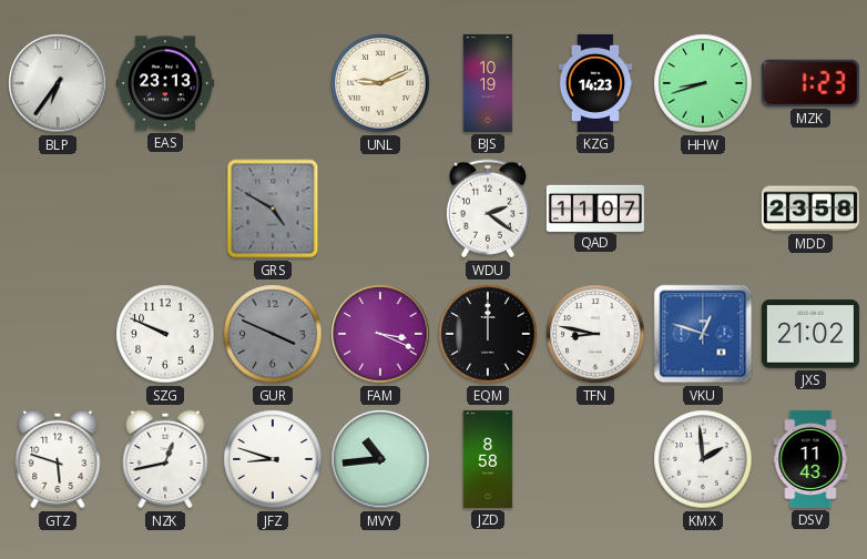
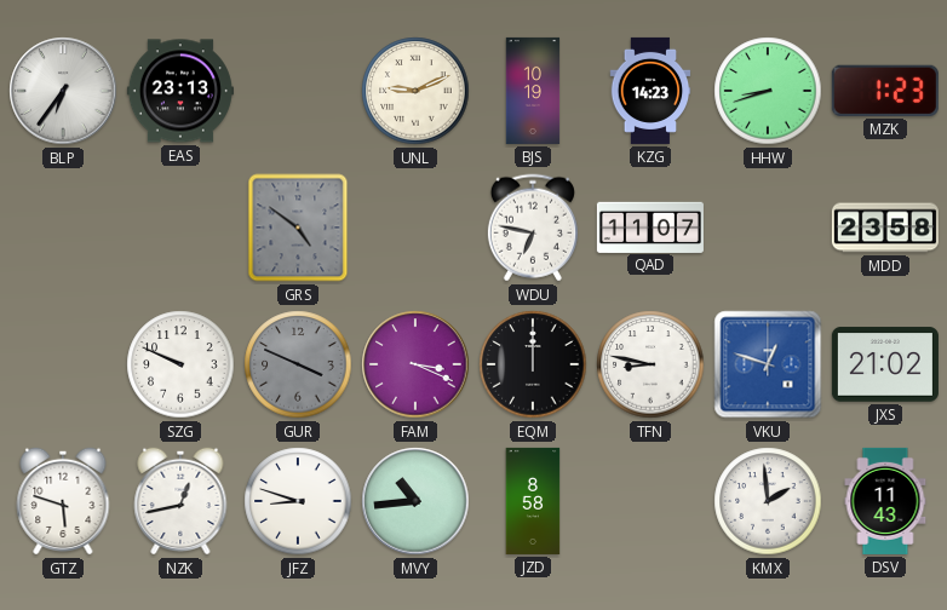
GRS: 4:50 -> 4:51
WDU: 2:21 -> 6:47
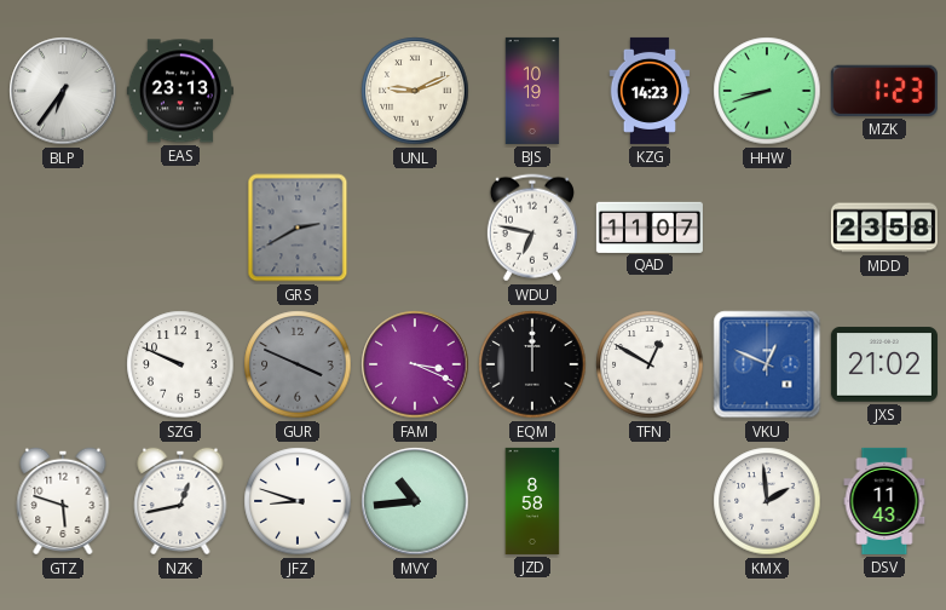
GRS: 4:51 -> 2:40
TFN: 8:47 -> 12:50
VKU: 12:48 -> 12:49
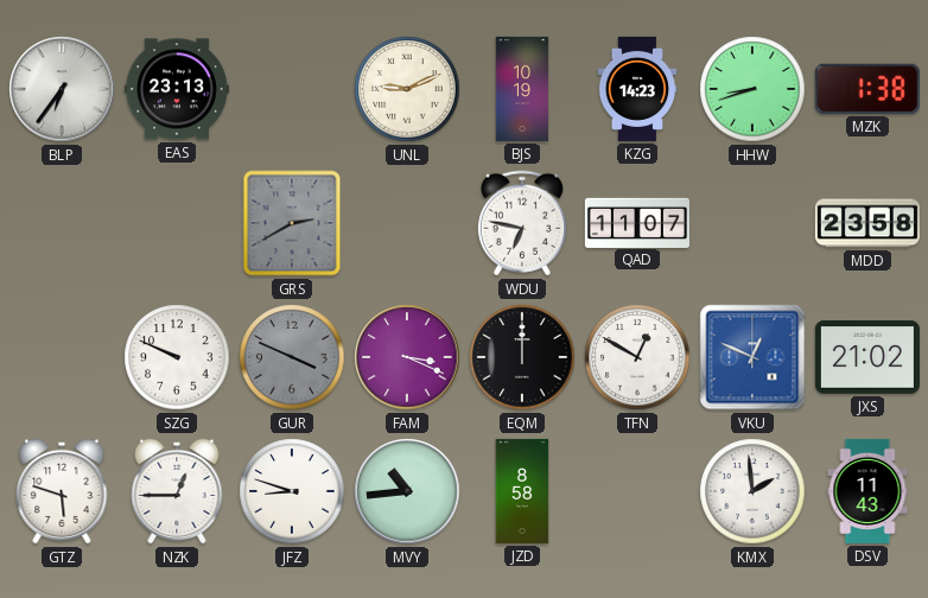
MZK: 1:23 -> 1:38
NZK: 12:43 -> 12:45
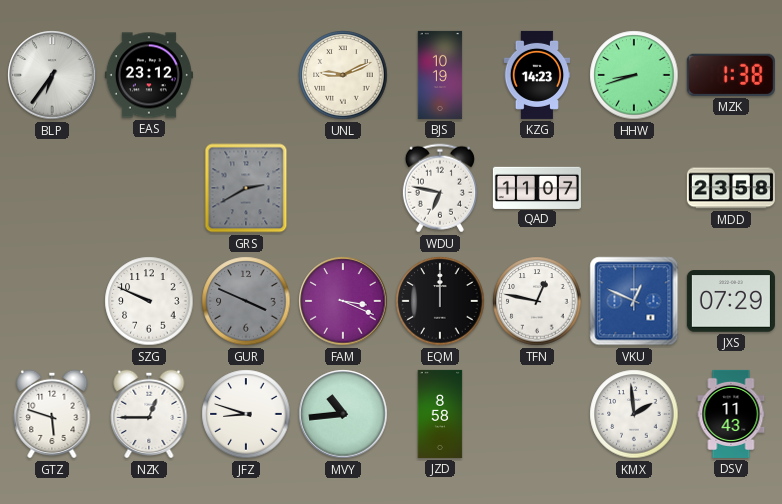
EAS: 23:13 -> 23:12
TFN: 12:50 -> 12:47
JXS: 21:02 -> 07:29
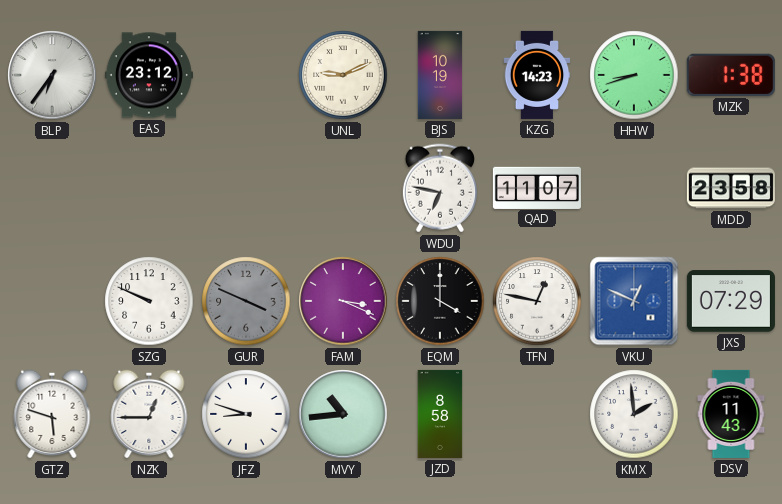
GRS: 2:40 -> none
EQM: 12:00 -> 4:00
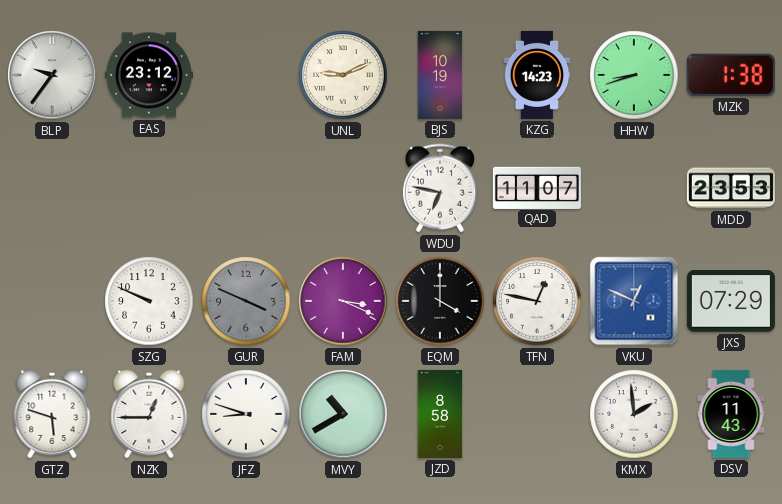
BLP: 6:36 -> 9:36
MDD: 23:58 -> 23:53
MVY: 10:44 -> 10:40
